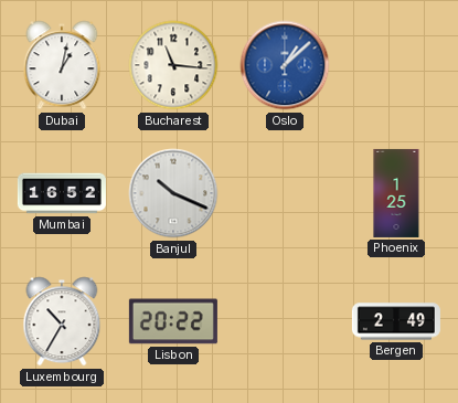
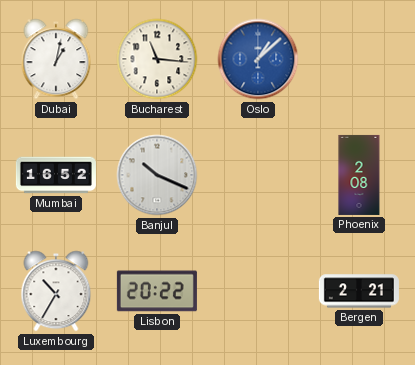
Phoenix: 1:25 -> 2:08
Bergen: 2:49 -> 2:21
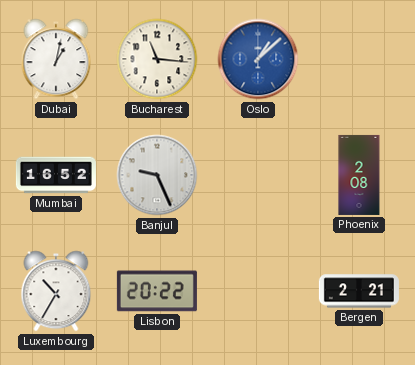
Banjul: 10:19 -> 9:26
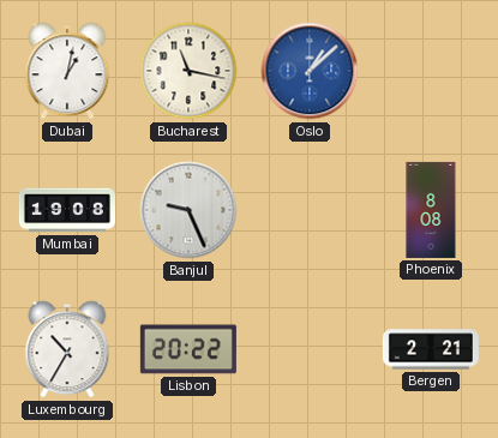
Bucharest: 11:16 -> 11:17
Mumbai: 16:52 -> 19:08
Phoenix: 2:08 -> 8:08
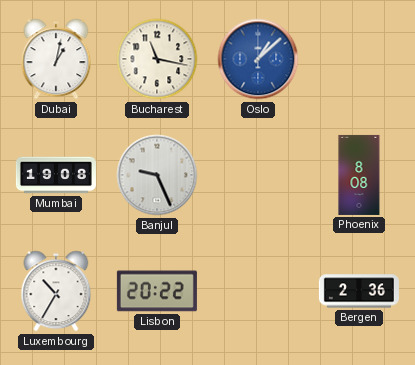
Bergen: 2:21 -> 2:36
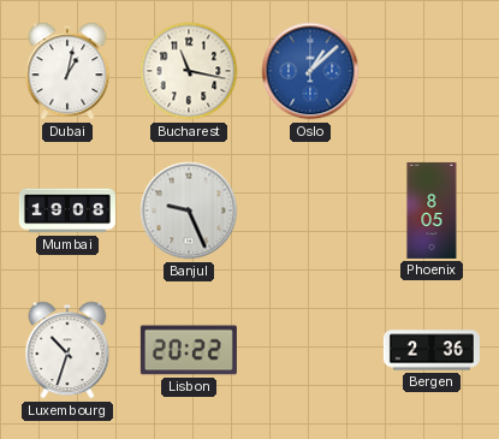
Phoenix: 8:08 -> 8:05
Luxembourg: 10:35 -> 10:33
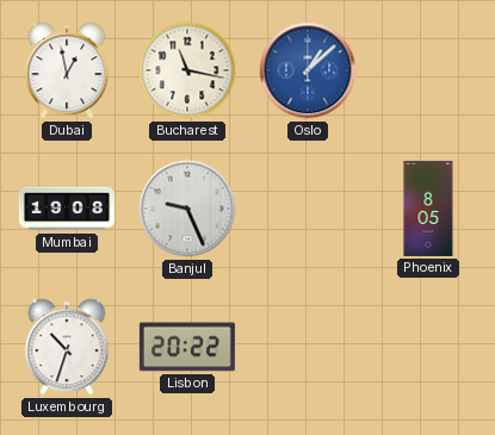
Dubai: 1:02 -> 12:58
Bergen: 2:36 -> none
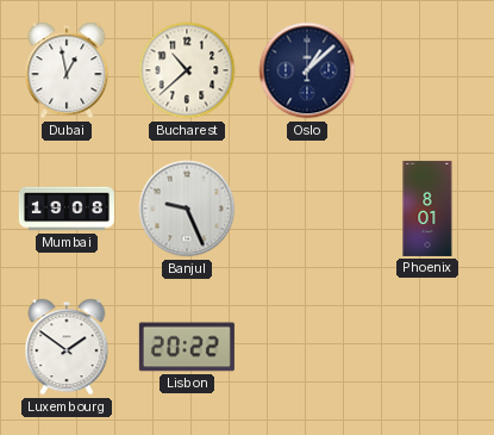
Bucharest: 11:17 -> 10:38
Oslo dial: blue -> navy
Phoenix: 8:05 -> 8:01
Luxembourg: 10:33 -> 1:51
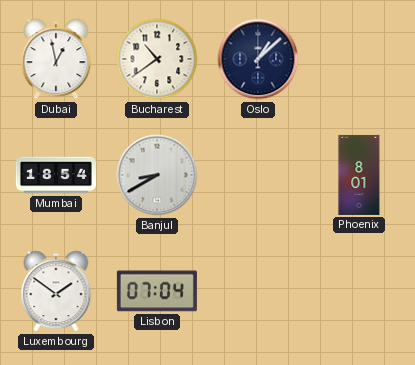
Bucharest: 10:38 -> 10:39
Mumbai: 19:08 -> 18:54
Banjul: 9:26 -> 8:40
Lisbon: 20:22 -> 07:04
